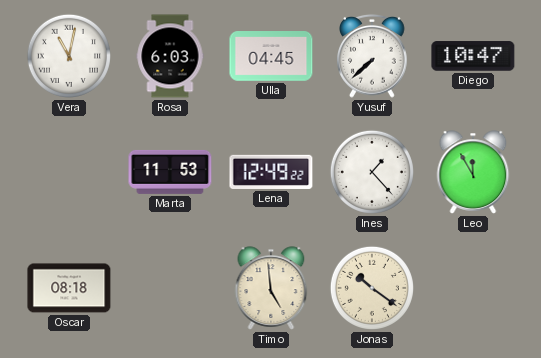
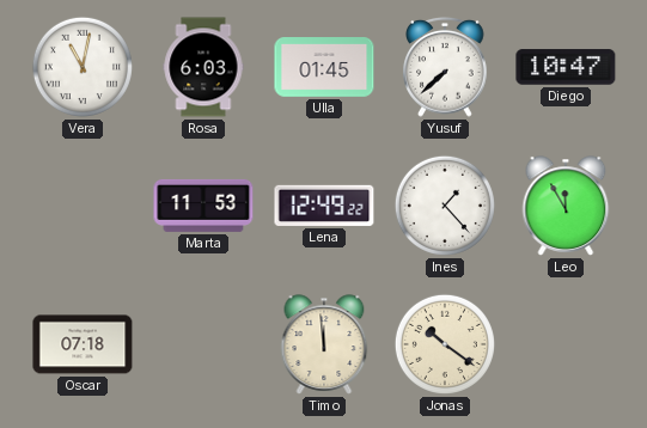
Ulla: 04:45 -> 01:45
Oscar: 08:18 -> 07:18
Timo: 4:59 -> 11:59
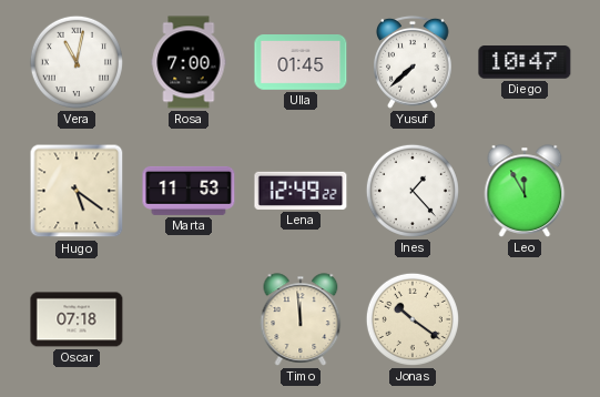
Rosa: 6:03 -> 7:00
Hugo: none -> 5:21
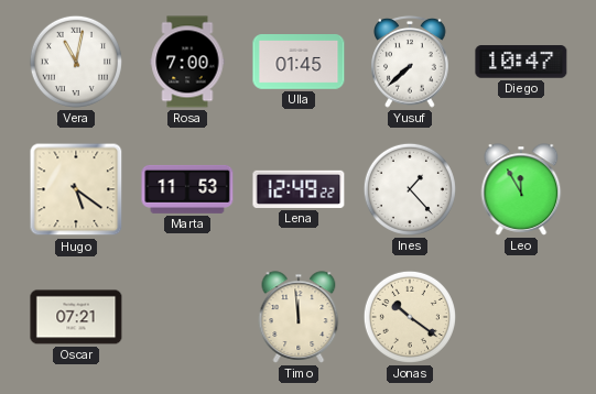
Oscar: 07:18 -> 07:21
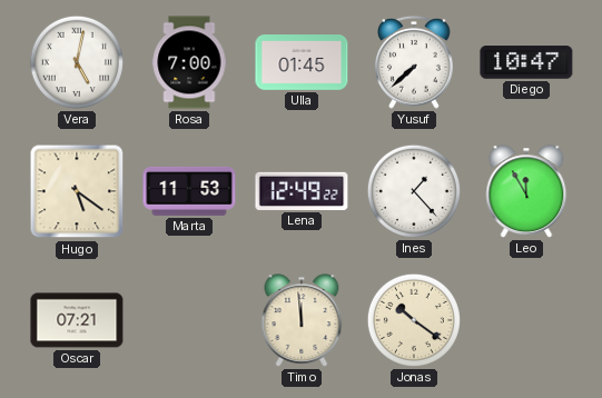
Vera: 11:02 -> 5:02
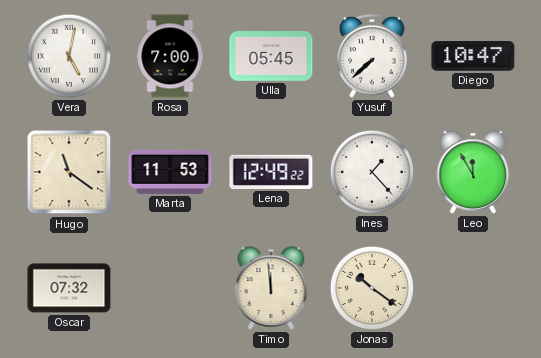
Ulla: 01:45 -> 05:45
Hugo: 5:21 -> 11:21
Oscar: 07:21 -> 07:32
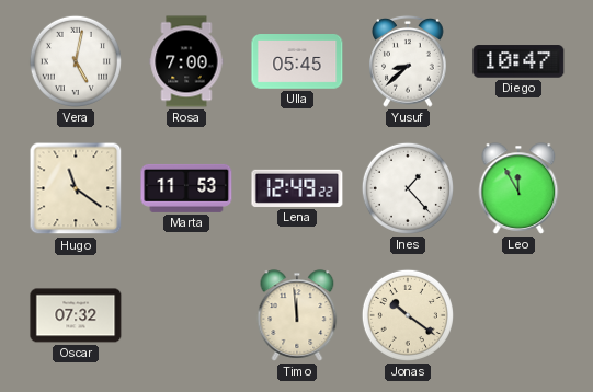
Yusuf: 7:38 -> 8:38
